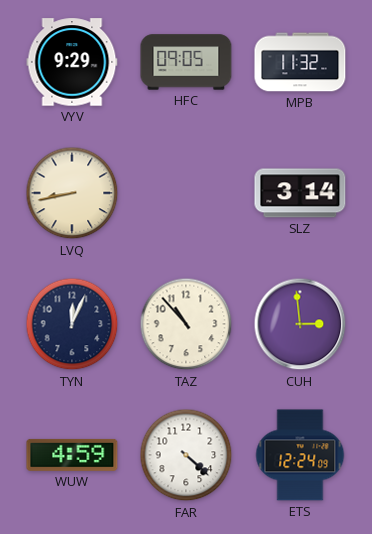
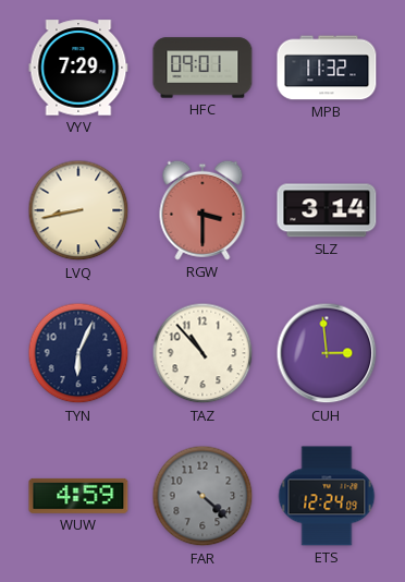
VYV: 9:29 -> 7:29
HFC: 09:05 -> 09:01
RGW: none -> 3:30
TYN: 12:04 -> 6:04
FAR dial: white -> grey
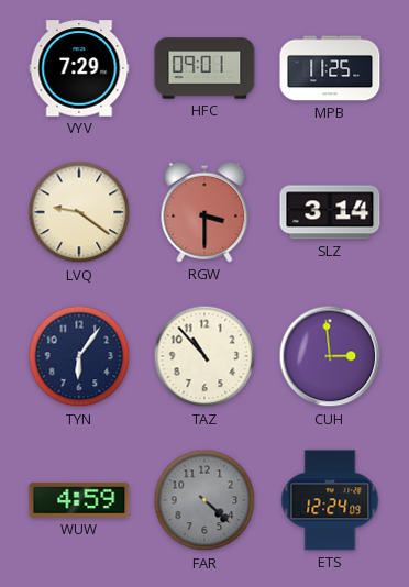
MPB: 11:32 -> 11:25
LVQ: 8:43 -> 9:21
TYN: 6:04 -> 6:06
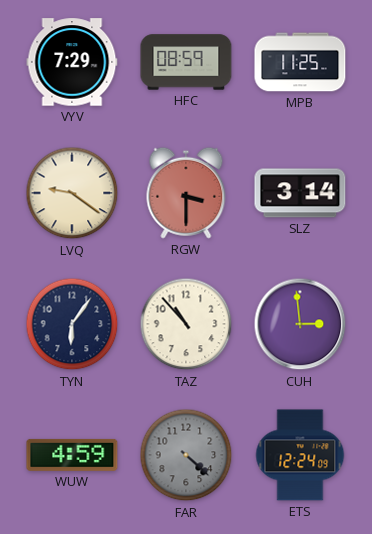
HFC: 09:01 -> 08:59
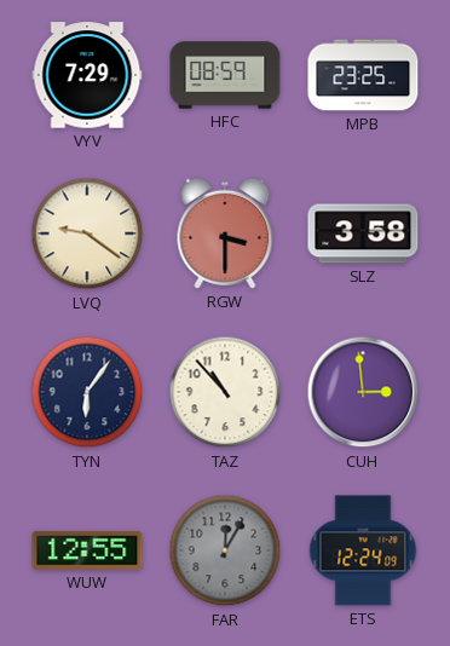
MPB: 11:25 -> 23:25
SLZ: 3:14 -> 3:58
WUW: 4:59 -> 12:55
FAR: 4:22 -> 12:05
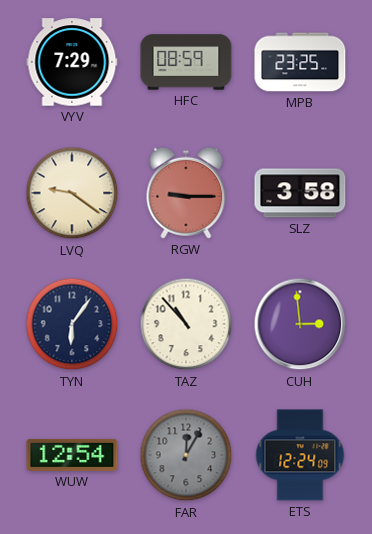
RGW: 3:30 -> 9:15
WUW: 12:55 -> 12:54
